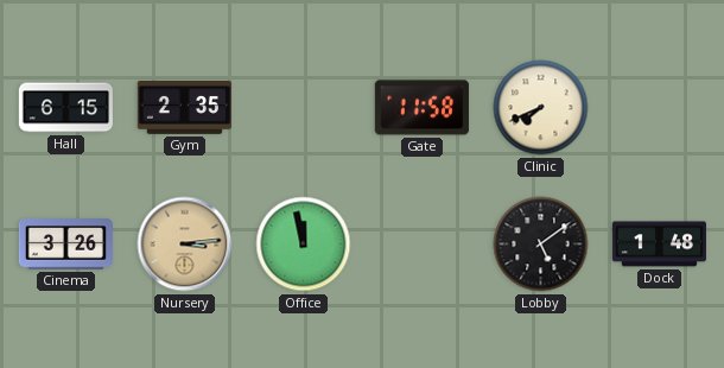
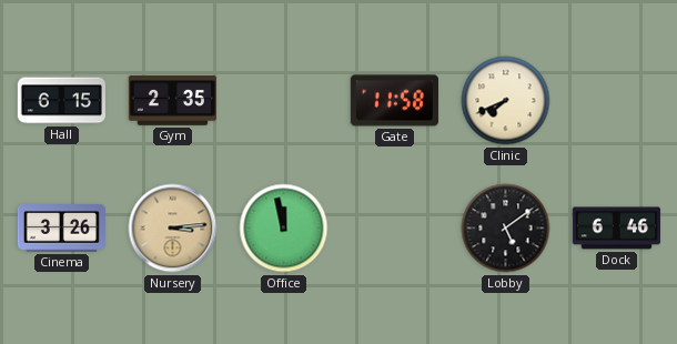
Dock: 1:48 -> 6:46
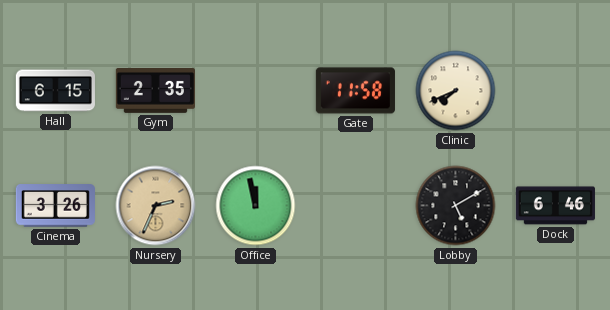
Nursery: 3:14 -> 2:34
Lobby: 5:09 -> 5:10
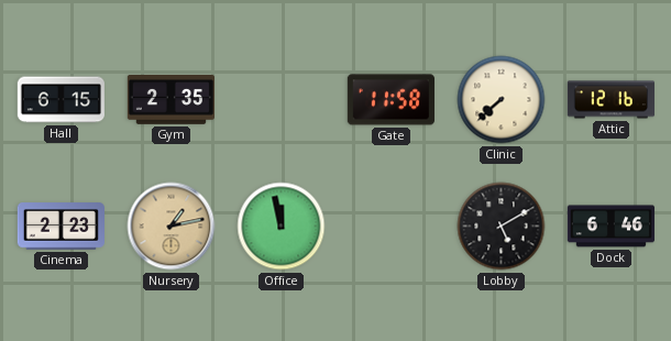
Clinic: 7:41 -> 7:38
Attic: none -> 12:16
Cinema: 3:26 -> 2:23
Nursery: 2:34 -> 1:13
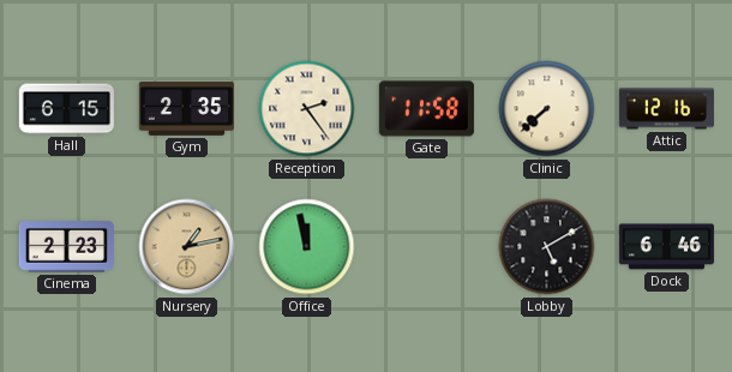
Reception: none -> 2:24
